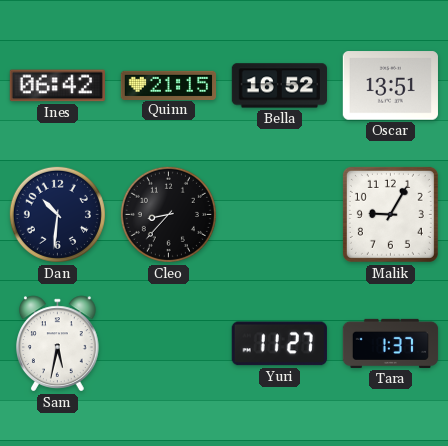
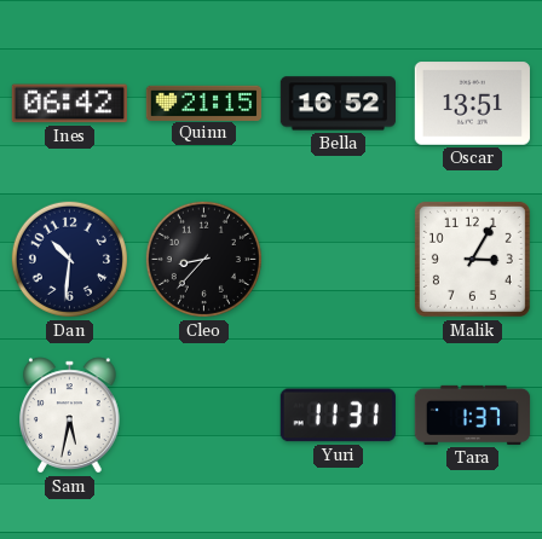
Malik: 9:05 -> 3:05
Yuri: 11:27 -> 11:31
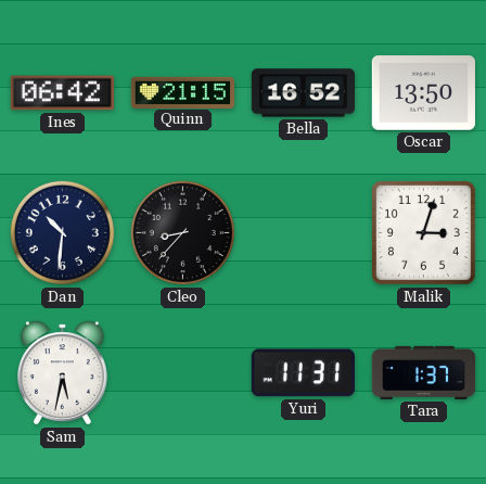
Oscar: 13:51 -> 13:50
Malik: 3:05 -> 3:03
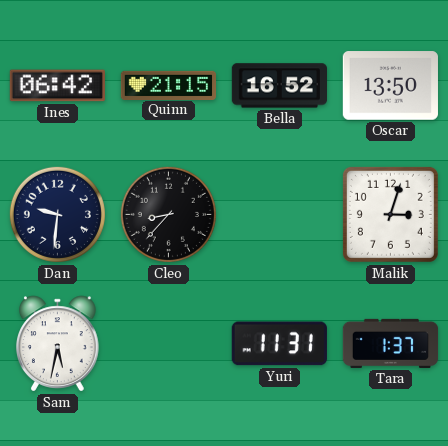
Dan: 10:31 -> 9:31
